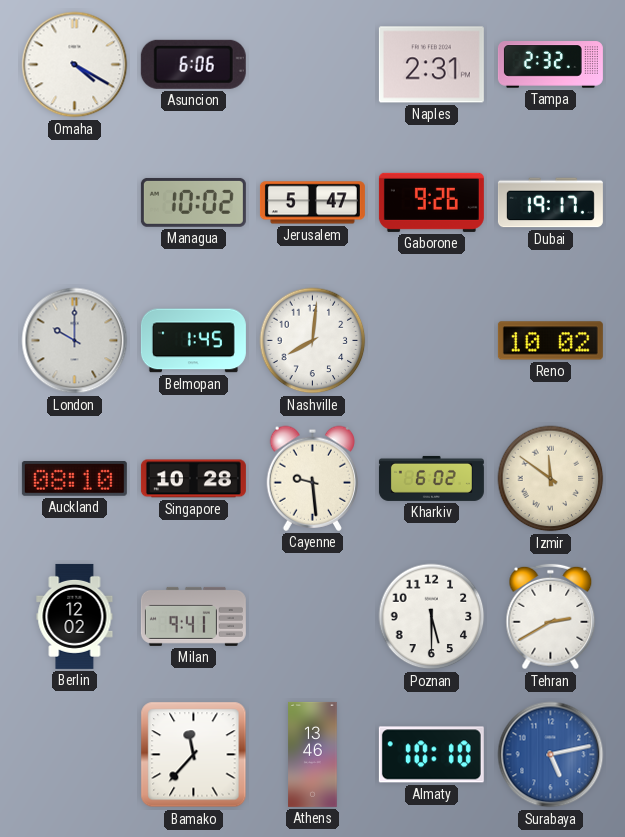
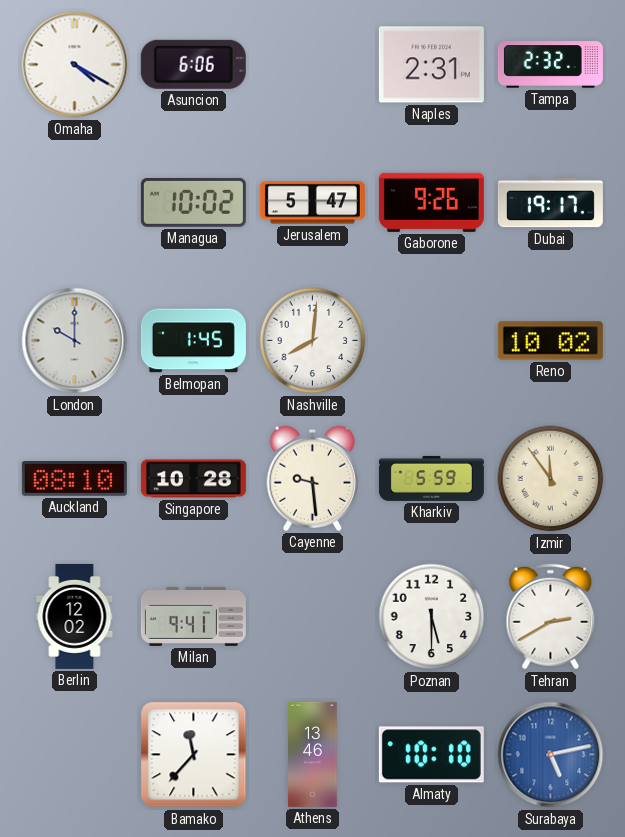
Kharkiv: 6:02 -> 5:59
Izmir: 11:51 -> 11:54
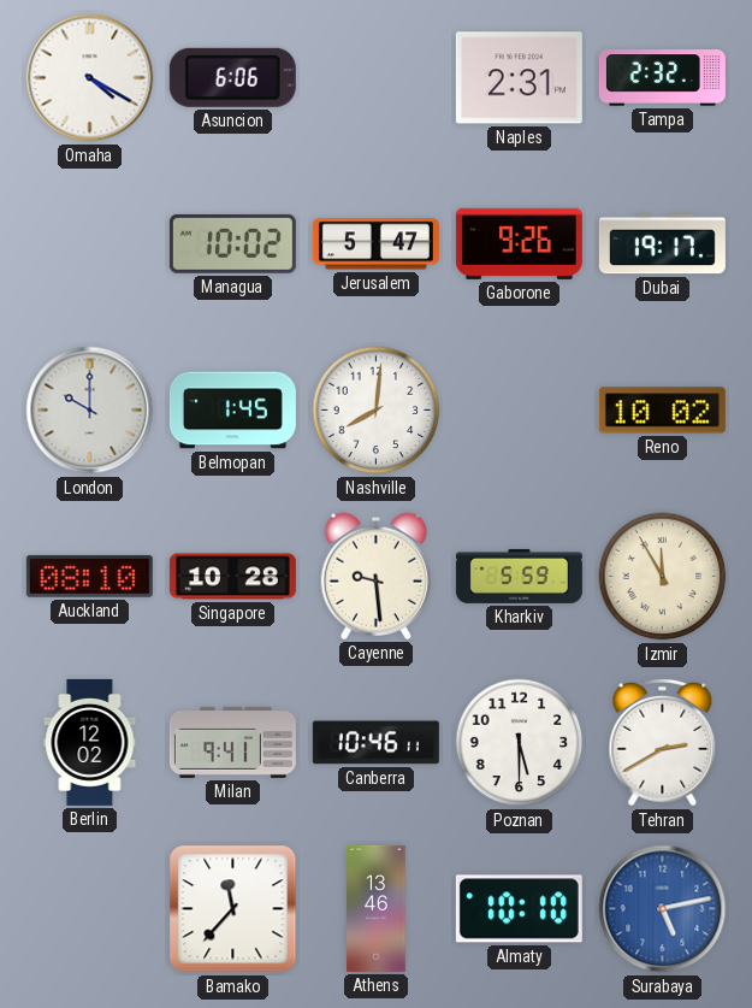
Izmir: 11:54 -> 11:55
Canberra: none -> 10:46
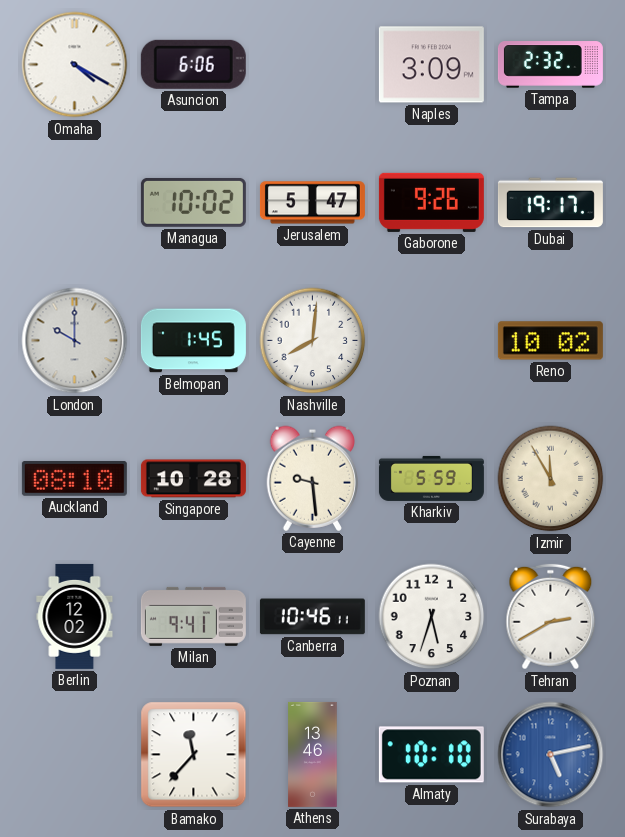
Naples: 2:31 -> 3:09
Poznan: 5:30 -> 5:33
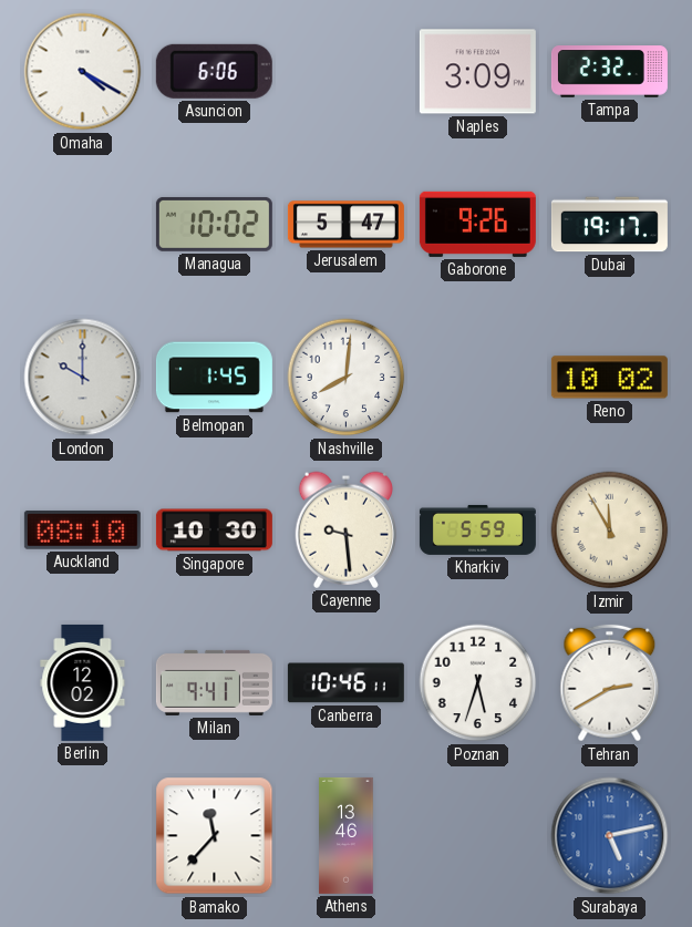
Singapore: 10:28 -> 10:30
Almaty: 10:10 -> none
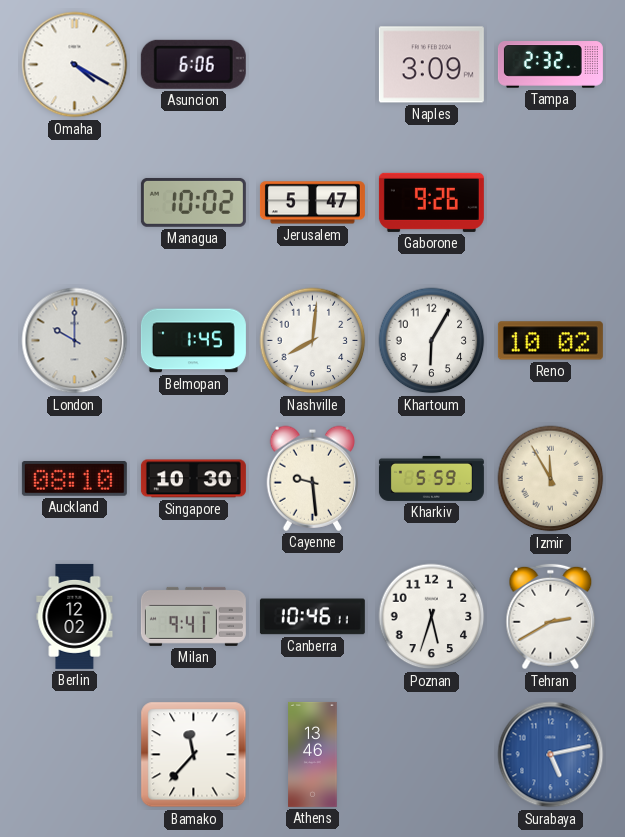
Dubai: 19:17 -> none
Khartoum: none -> 6:05
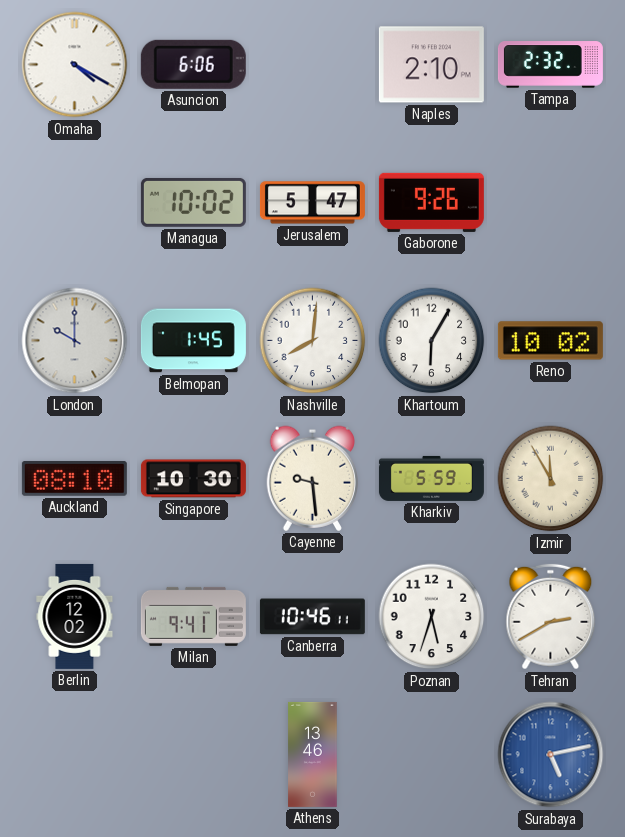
Naples: 3:09 -> 2:10
Bamako: 11:37 -> none
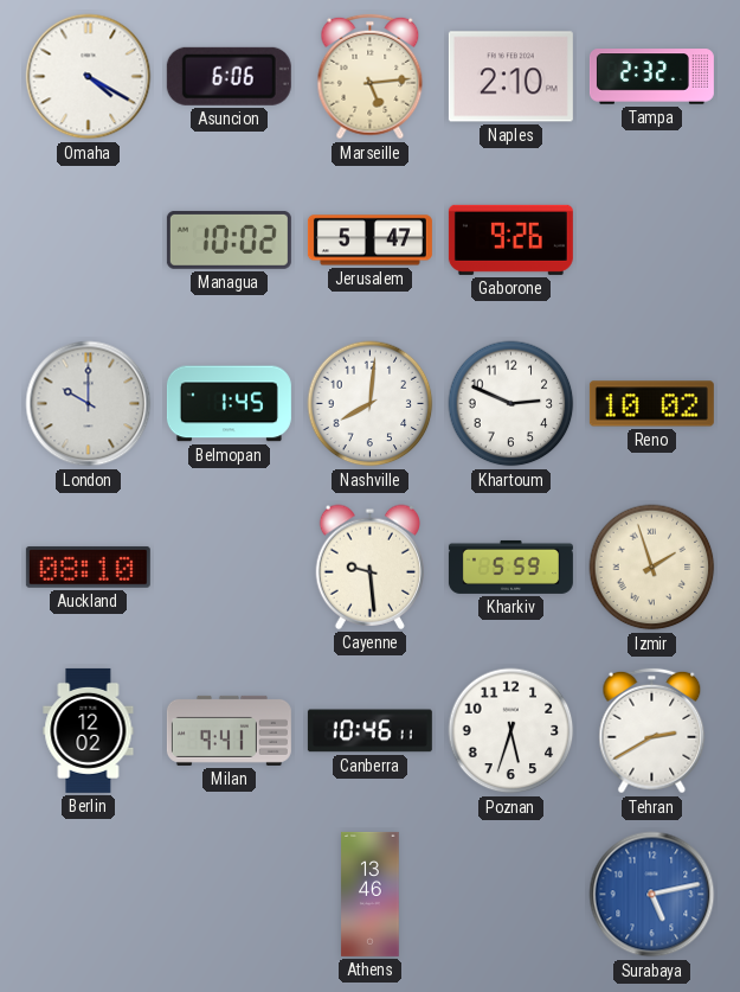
Marseille: none -> 5:14
Khartoum: 6:05 -> 2:49
Singapore: 10:30 -> none
Izmir: 11:55 -> 1:57
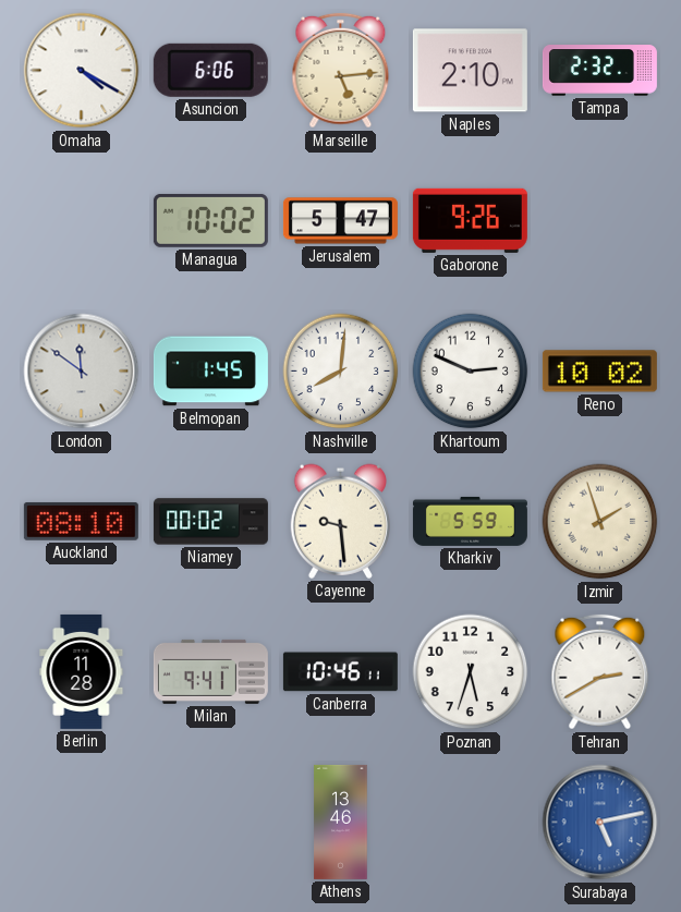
London: 10:00 -> 11:51
Niamey: none -> 00:02
Berlin: 12:02 -> 11:28
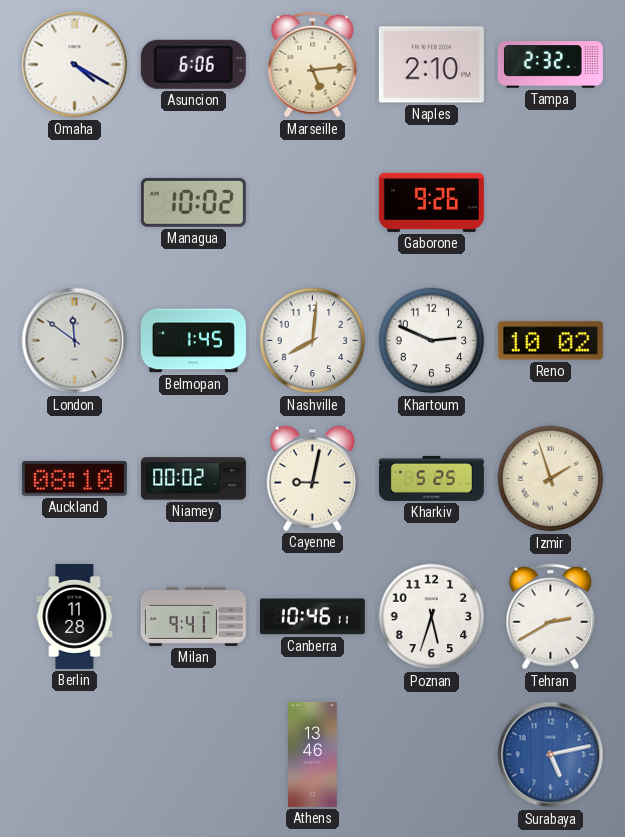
Jerusalem: 5:47 -> none
Cayenne: 9:29 -> 9:02
Kharkiv: 5:59 -> 5:25
